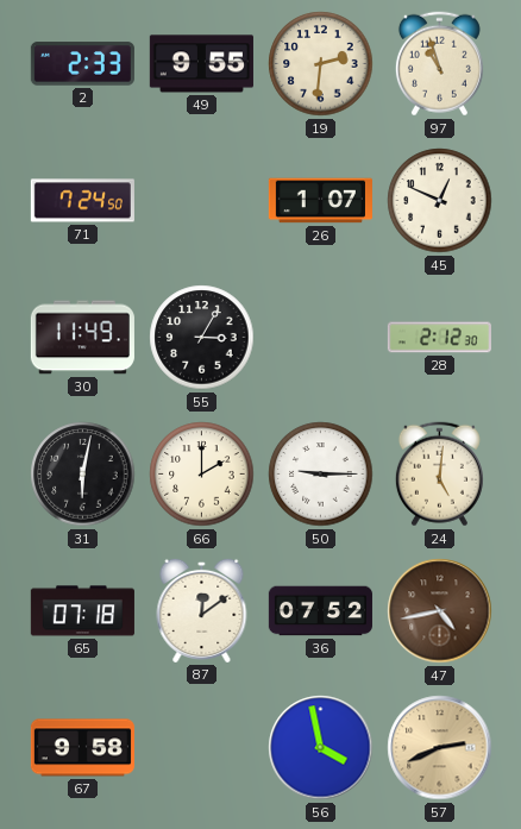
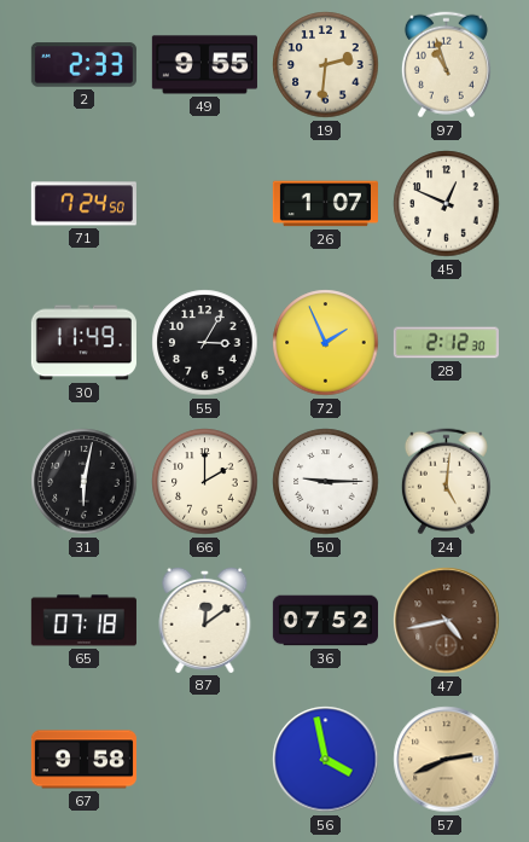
72: none -> 1:56
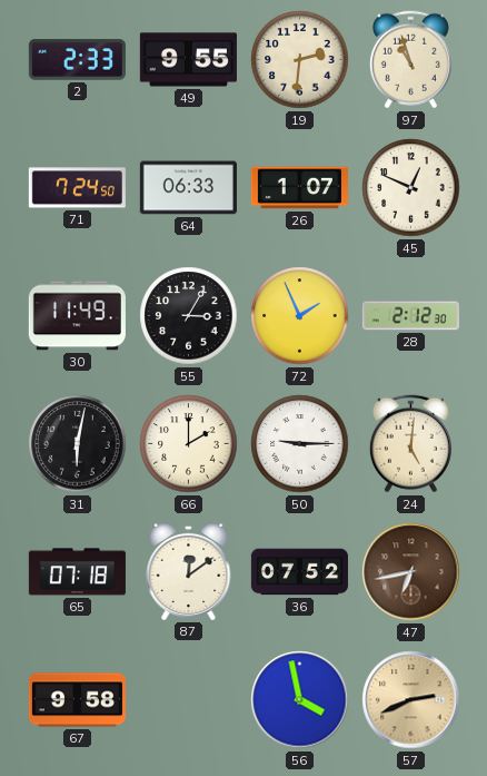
64: none -> 06:33
47: 4:43 -> 6:43
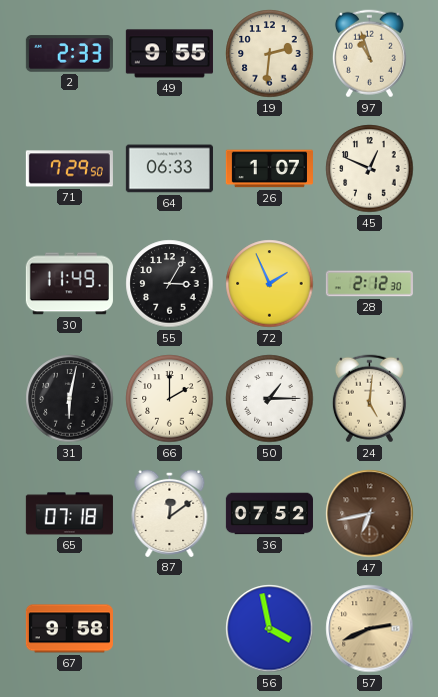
71: 7:24 -> 7:29
50: 9:15 -> 1:15
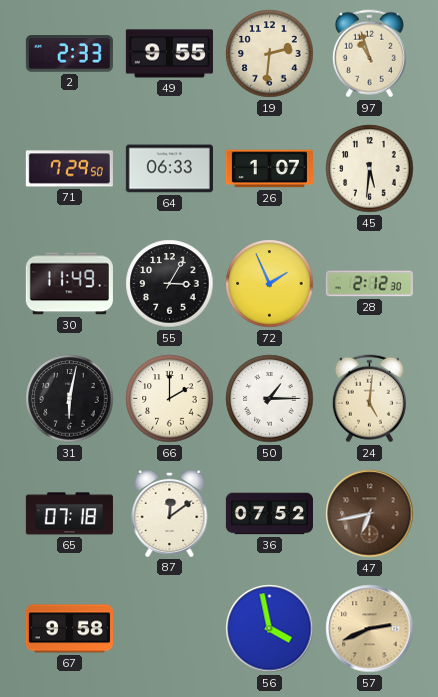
45: 12:49 -> 5:31
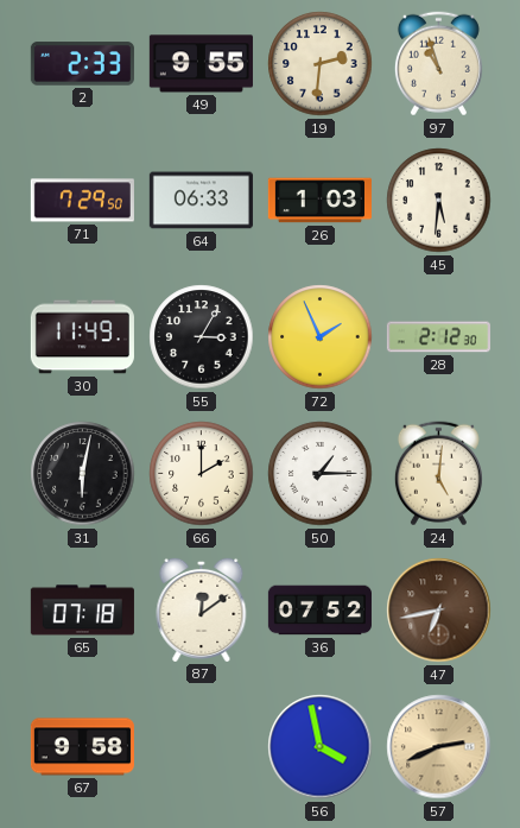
26: 1:07 -> 1:03
